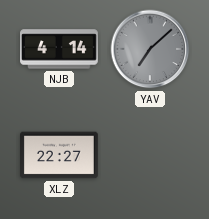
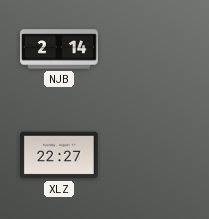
NJB: 4:14 -> 2:14
YAV: 7:08 -> none
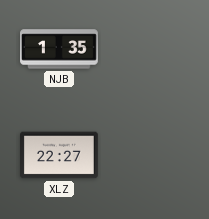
NJB: 2:14 -> 1:35
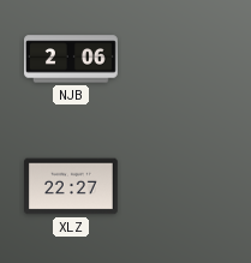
NJB: 1:35 -> 2:06
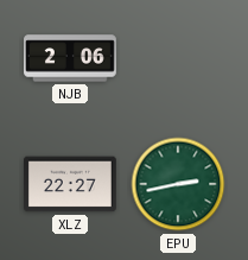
EPU: none -> 2:43
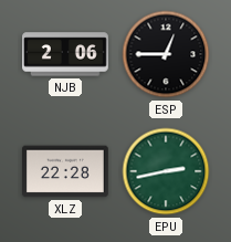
ESP: none -> 12:45
XLZ: 22:27 -> 22:28
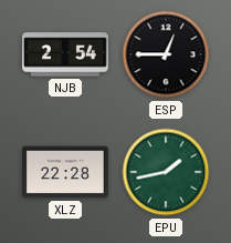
NJB: 2:06 -> 2:54
EPU: 2:43 -> 1:43
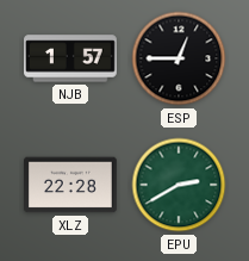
NJB: 2:54 -> 1:57
EPU: 1:43 -> 2:40
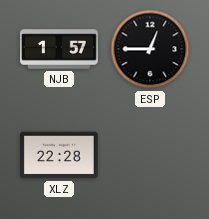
EPU: 2:40 -> none
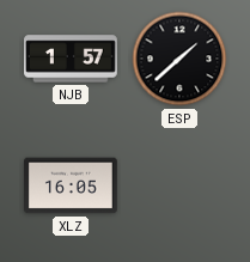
ESP: 12:45 -> 1:38
XLZ: 22:28 -> 16:05
